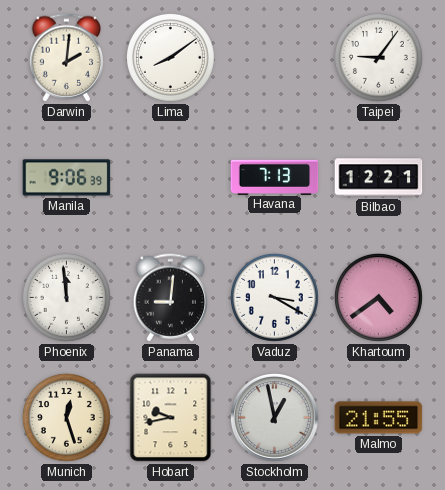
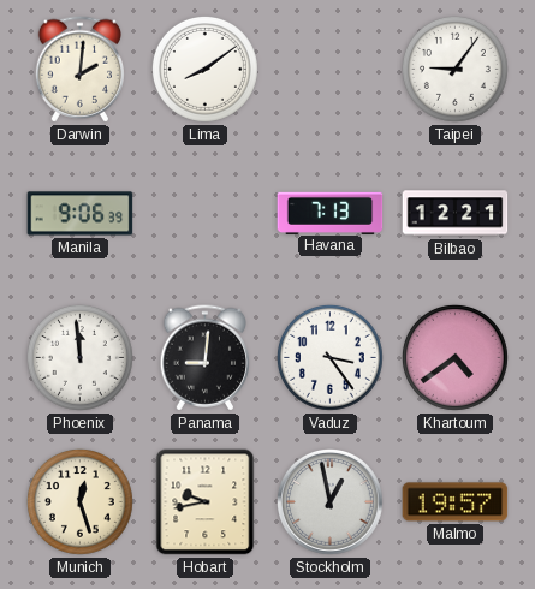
Vaduz: 3:20 -> 3:24
Malmo: 21:55 -> 19:57
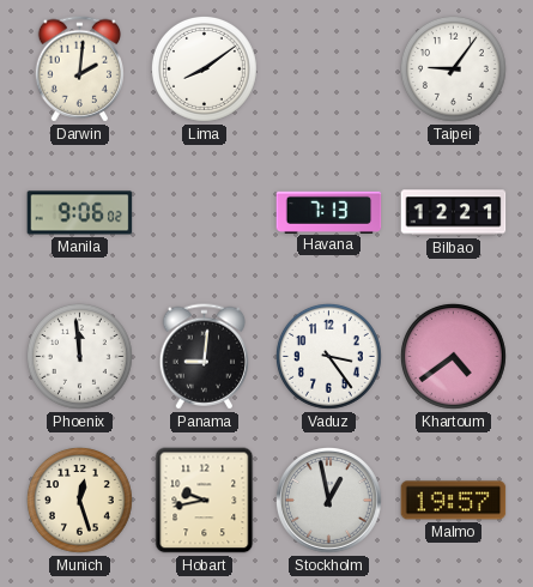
Manila: 9:06:39 -> 9:06:02
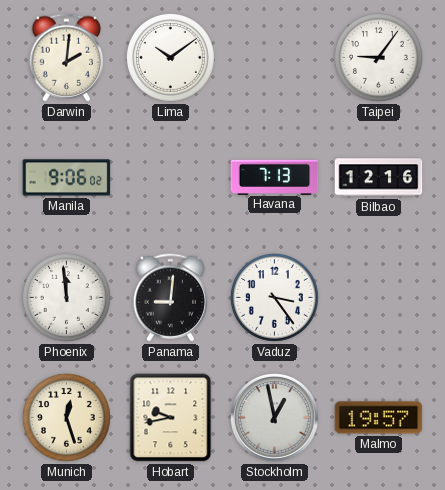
Lima: 8:09 -> 10:09
Bilbao: 12:21 -> 12:16
Khartoum: 4:39 -> none
